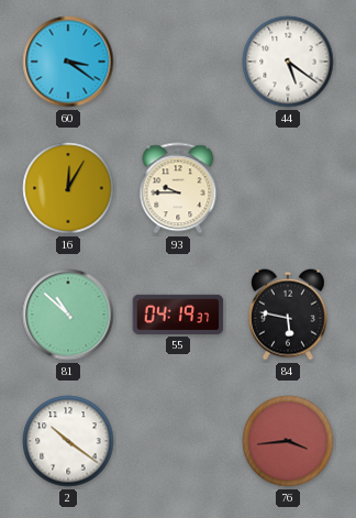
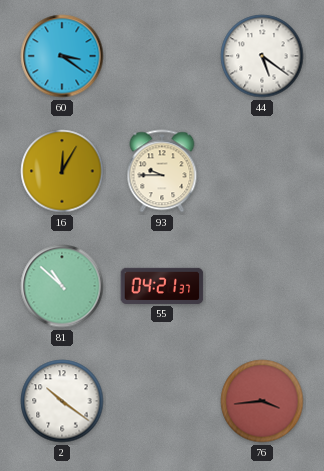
55: 04:19 -> 04:21
84: 5:47 -> none
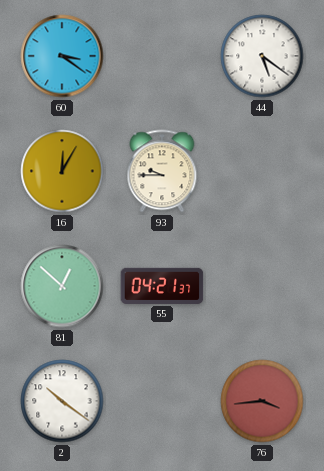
81: 10:52 -> 12:52
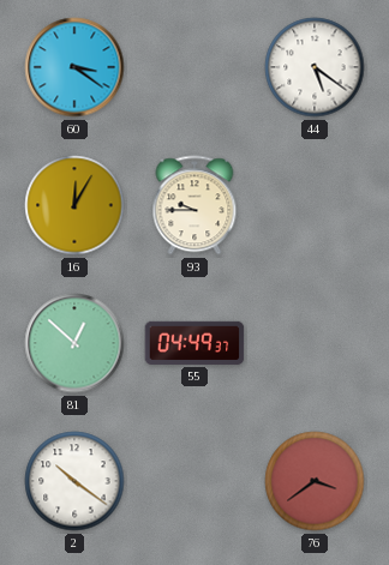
55: 04:21 -> 04:49
76: 3:44 -> 3:39
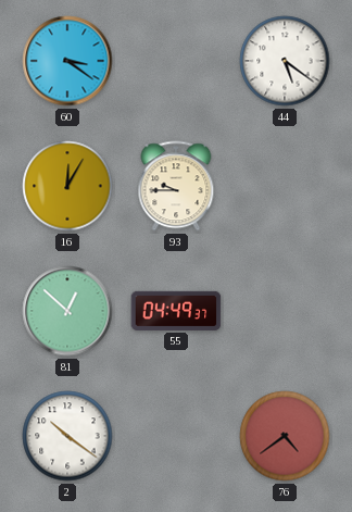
76: 3:39 -> 4:39
